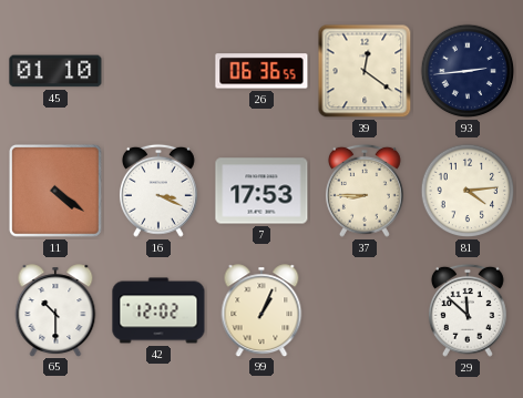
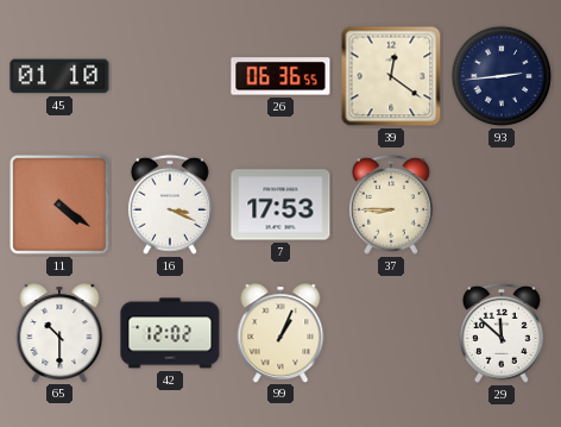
81: 4:14 -> none
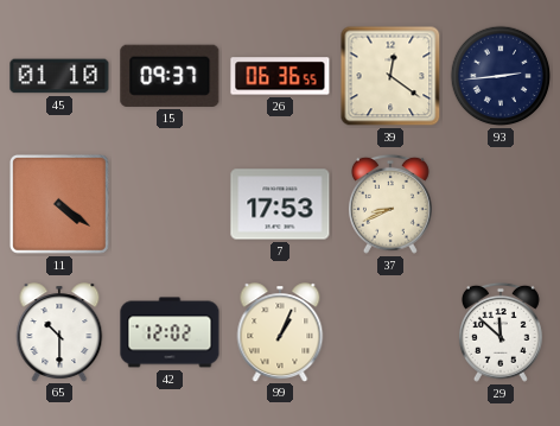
15: none -> 09:37
16: 3:19 -> none
37: 8:45 -> 8:41
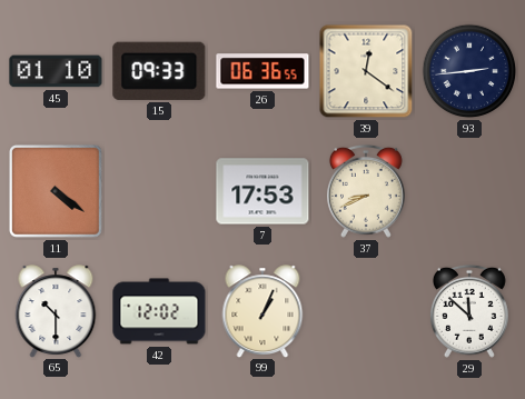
15: 09:37 -> 09:33
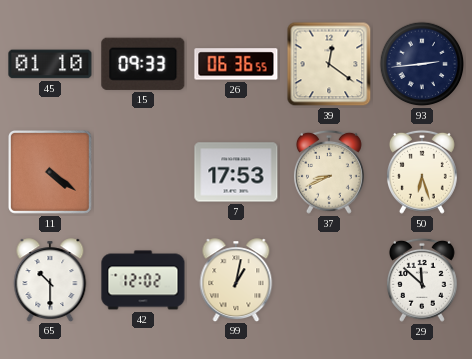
50: none -> 6:27
99: 1:04 -> 1:02
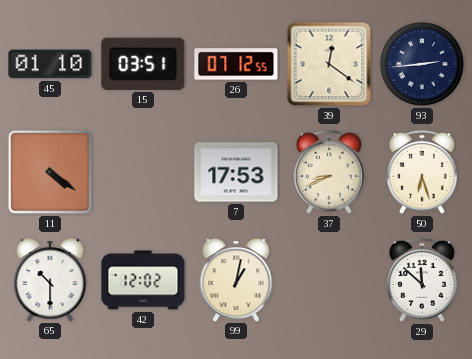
15: 09:33 -> 03:51
26: 06:36 -> 07:12
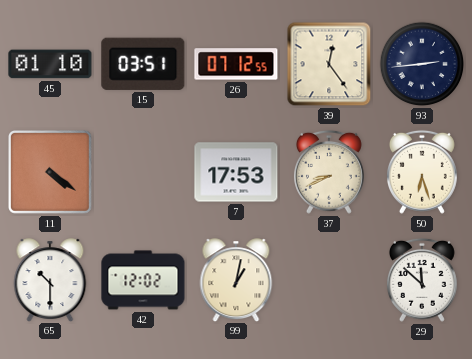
39: 12:21 -> 12:24
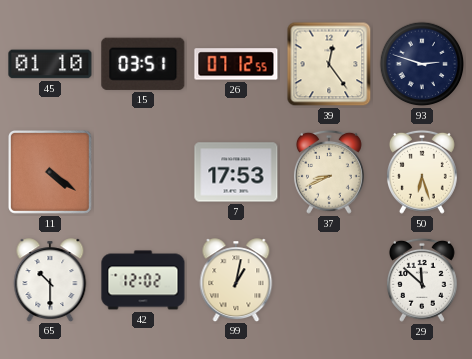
93: 2:44 -> 2:48
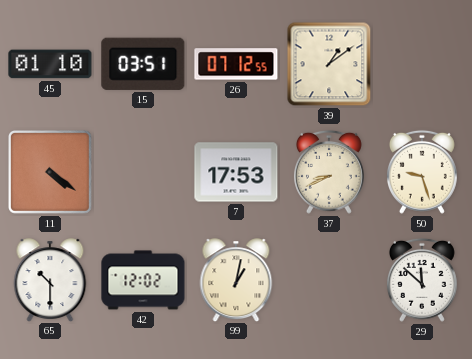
39: 12:24 -> 1:09
93: 2:48 -> none
50: 6:27 -> 9:27
